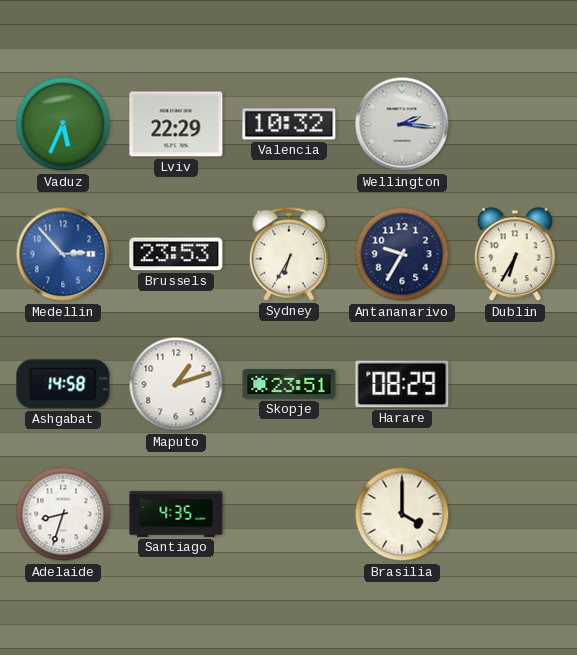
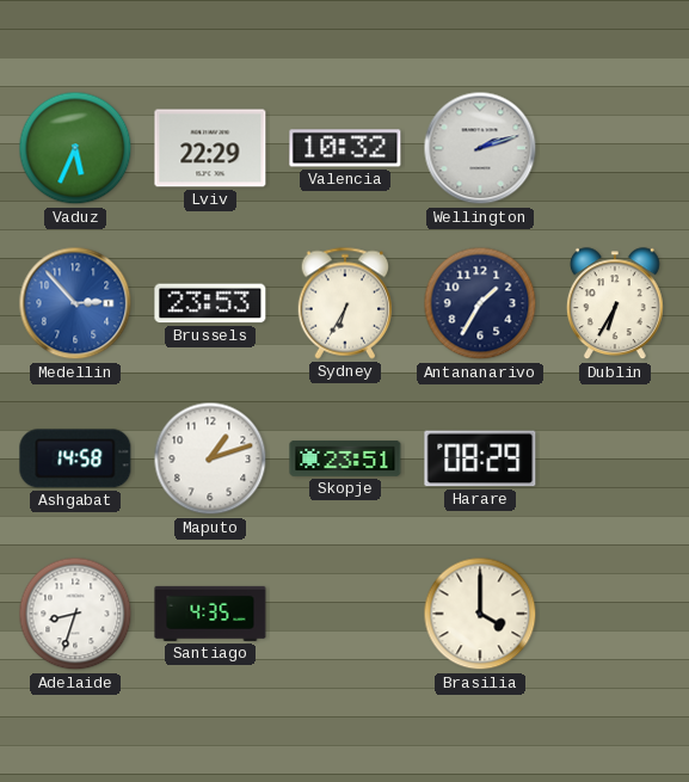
Wellington: 2:16 -> 2:12
Antananarivo: 9:35 -> 1:35
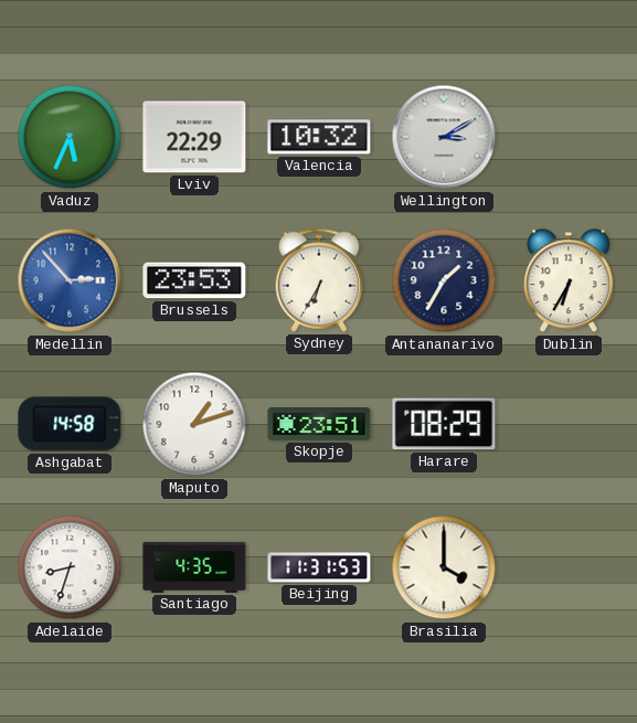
Wellington: 2:12 -> 3:10
Beijing: none -> 11:31
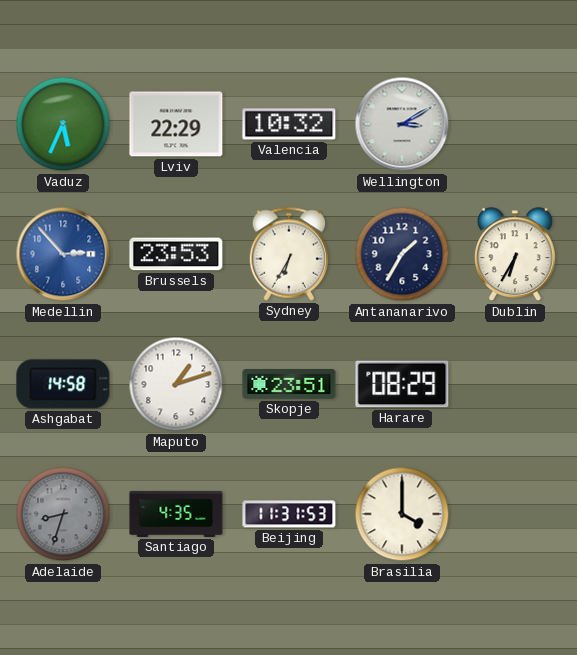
Adelaide dial: white -> grey
